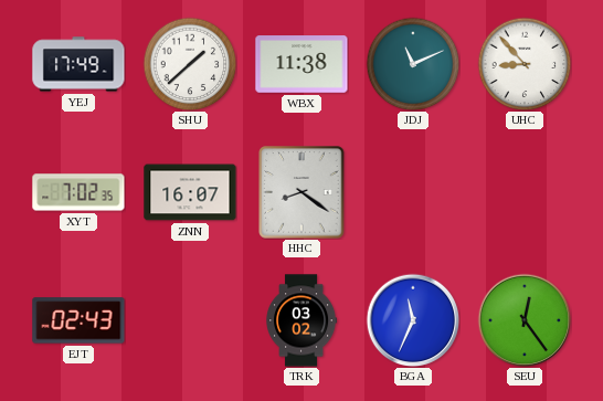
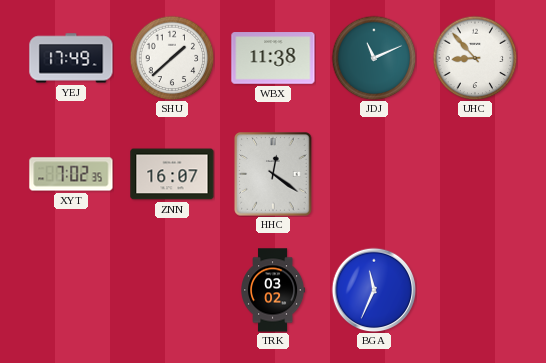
HHC: 8:21 -> 12:21
EJT: 02:43 -> none
SEU: 12:24 -> none
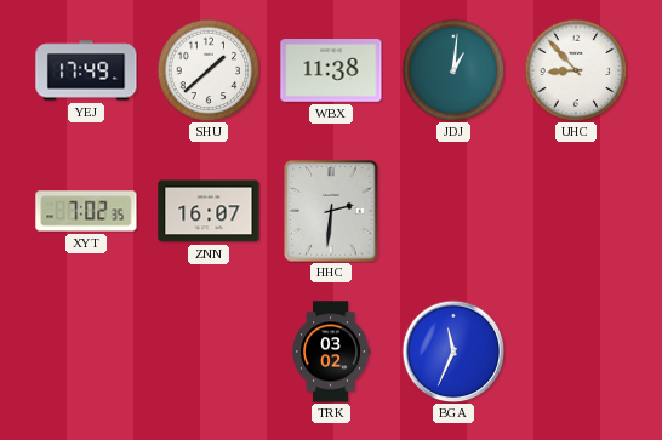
JDJ: 11:11 -> 1:01
HHC: 12:21 -> 2:31
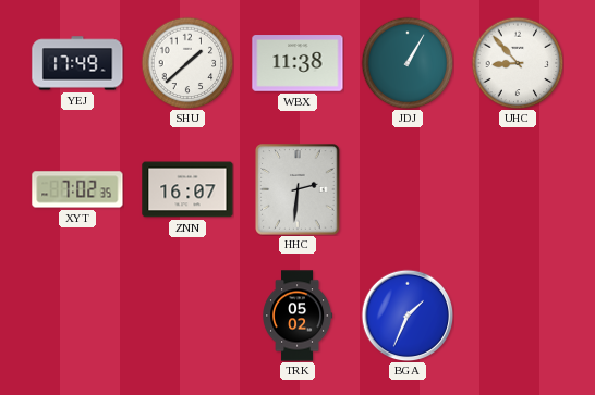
JDJ: 1:01 -> 1:05
TRK: 03:02 -> 05:02
BGA: 11:34 -> 1:34
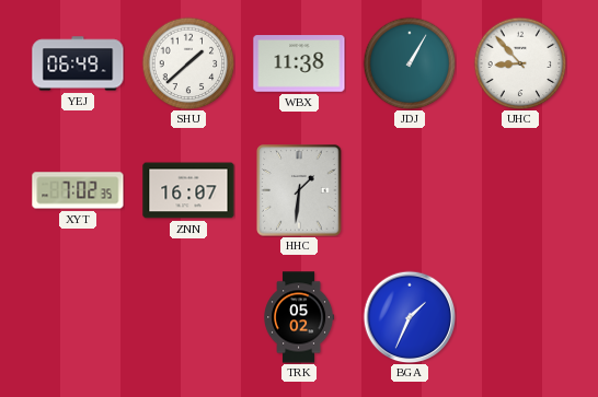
YEJ: 17:49 -> 06:49
HHC: 2:31 -> 1:31
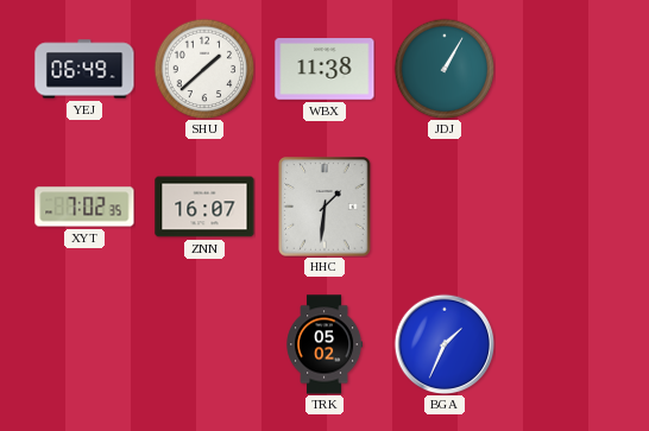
UHC: 8:53 -> none
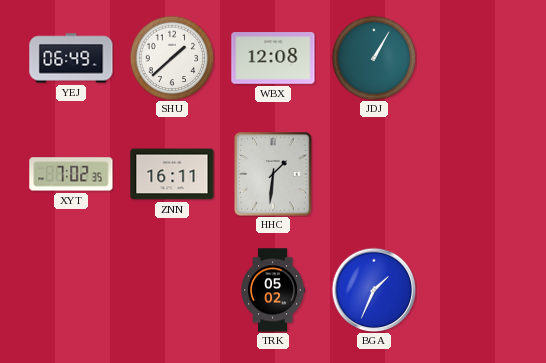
WBX: 11:38 -> 12:08
ZNN: 16:07 -> 16:11
